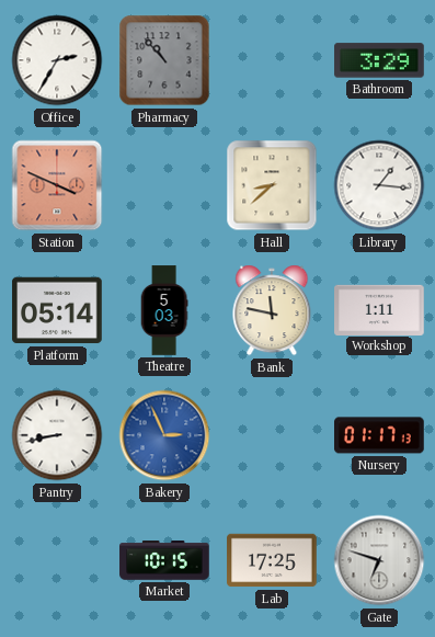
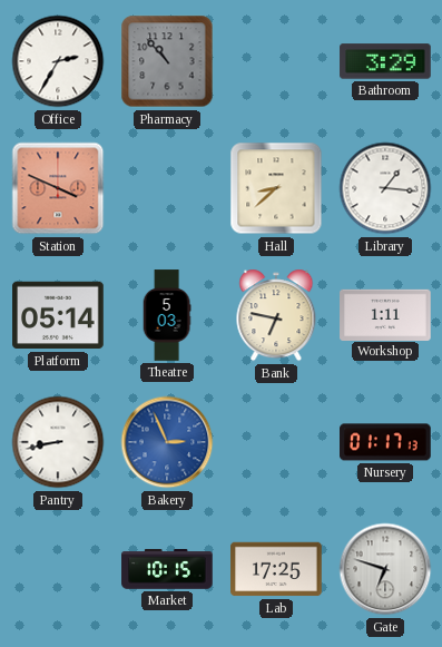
Bank: 11:47 -> 6:47
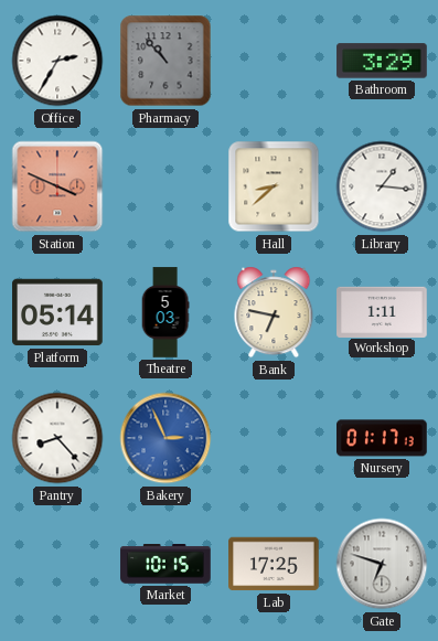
Pantry: 8:43 -> 8:23
